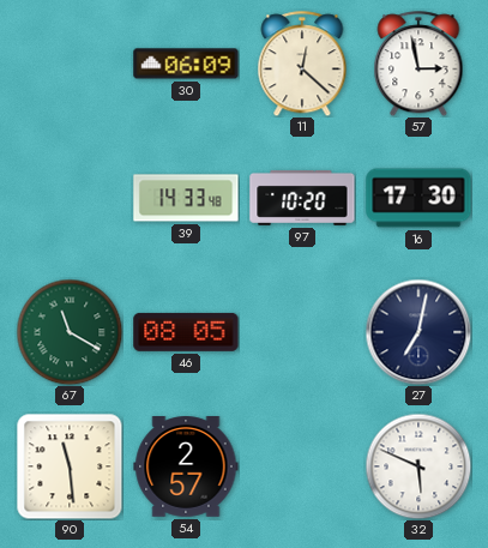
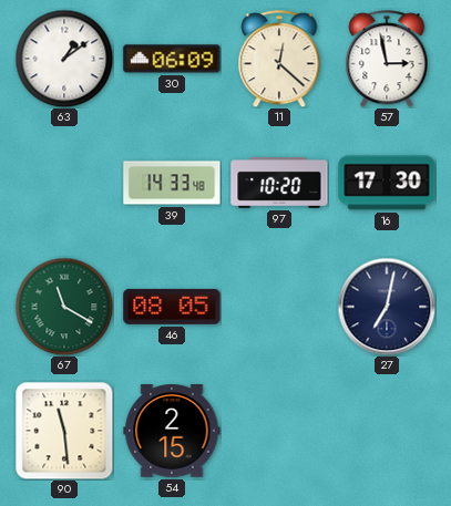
63: none -> 1:09
54: 2:57 -> 2:15
32: 5:49 -> none
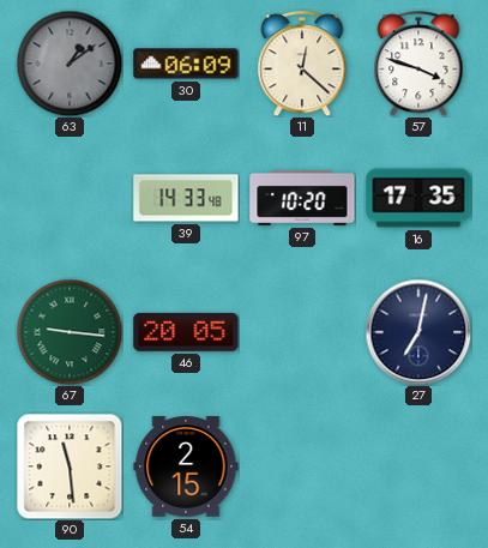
63 dial: white -> grey
57: 2:58 -> 3:48
16: 17:30 -> 17:35
67: 11:20 -> 9:16
46: 08:05 -> 20:05
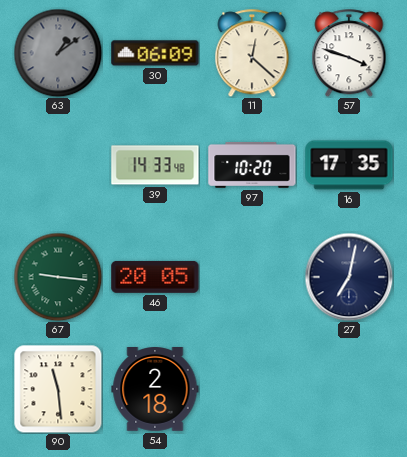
54: 2:15 -> 2:18
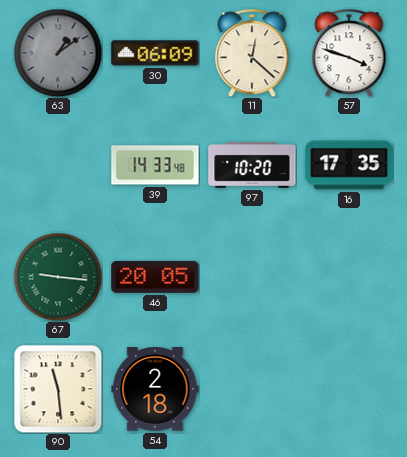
27: 7:02 -> none
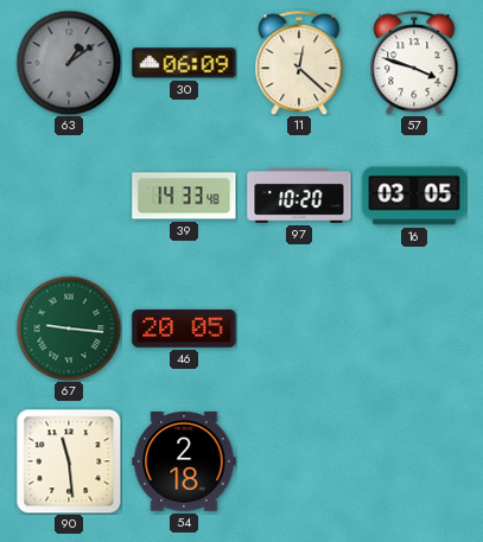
16: 17:35 -> 03:05
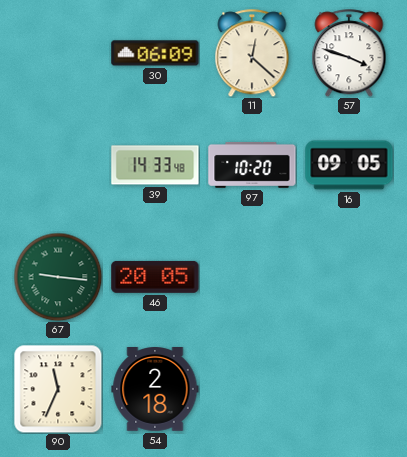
63: 1:09 -> none
16: 03:05 -> 09:05
90: 11:29 -> 11:34
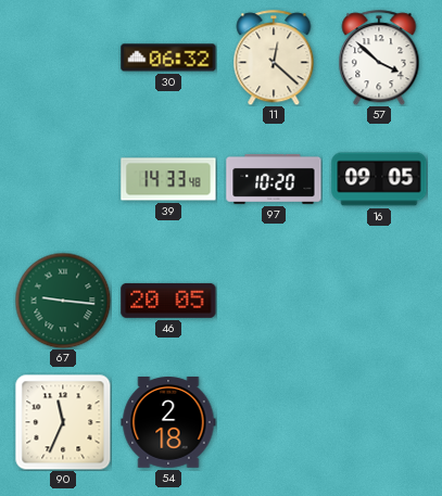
30: 06:09 -> 06:32
57: 3:48 -> 3:52
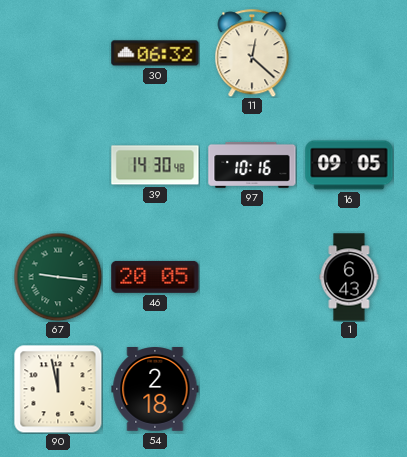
57: 3:52 -> none
39: 14:33 -> 14:30
97: 10:20 -> 10:16
1: none -> 6:43
90: 11:34 -> 11:58
